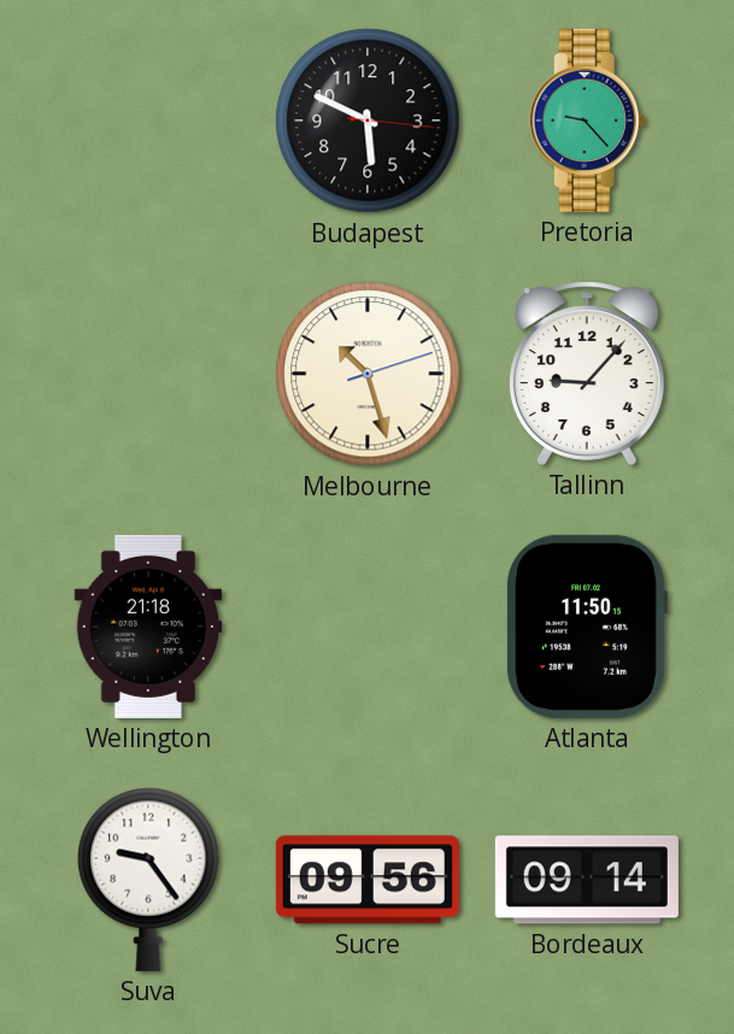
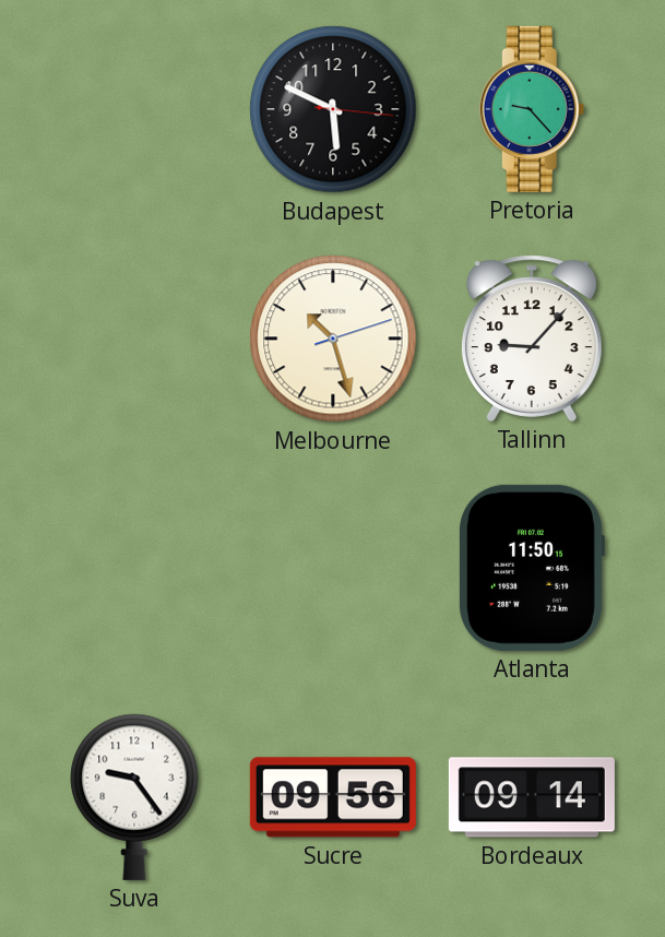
Wellington: 21:18 -> none
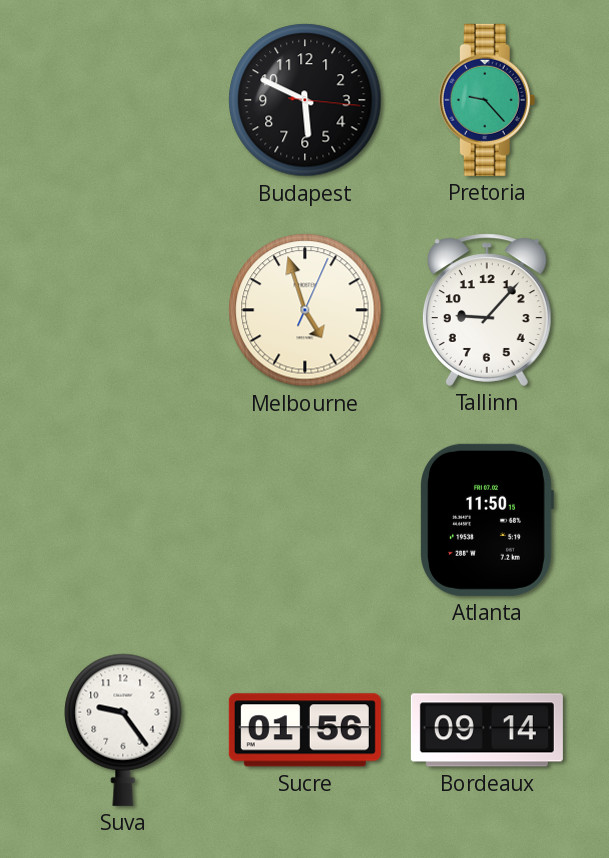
Melbourne: 10:27 -> 4:57
Sucre: 09:56 -> 01:56
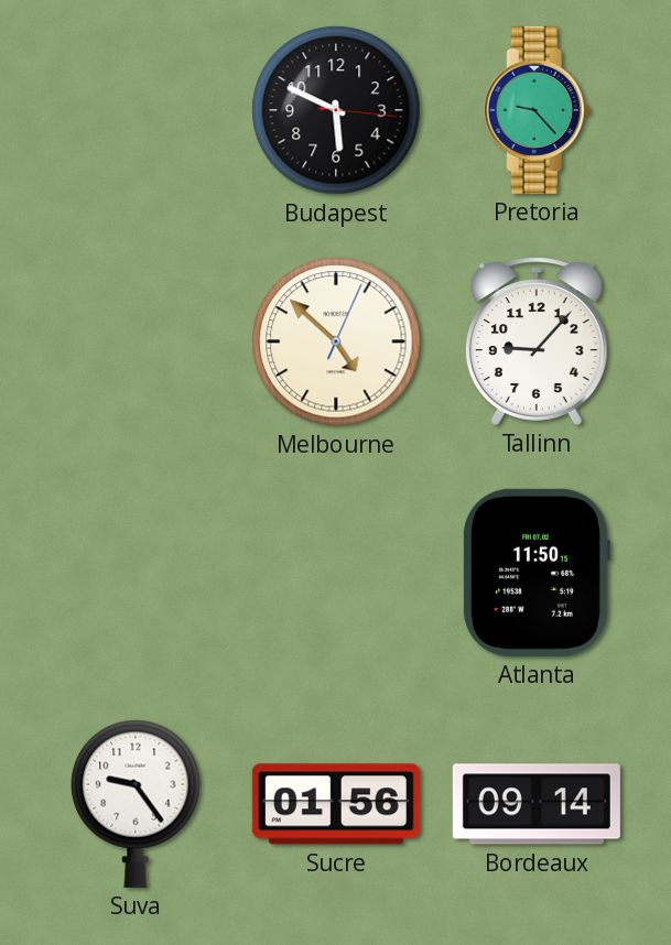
Melbourne: 4:57 -> 4:52
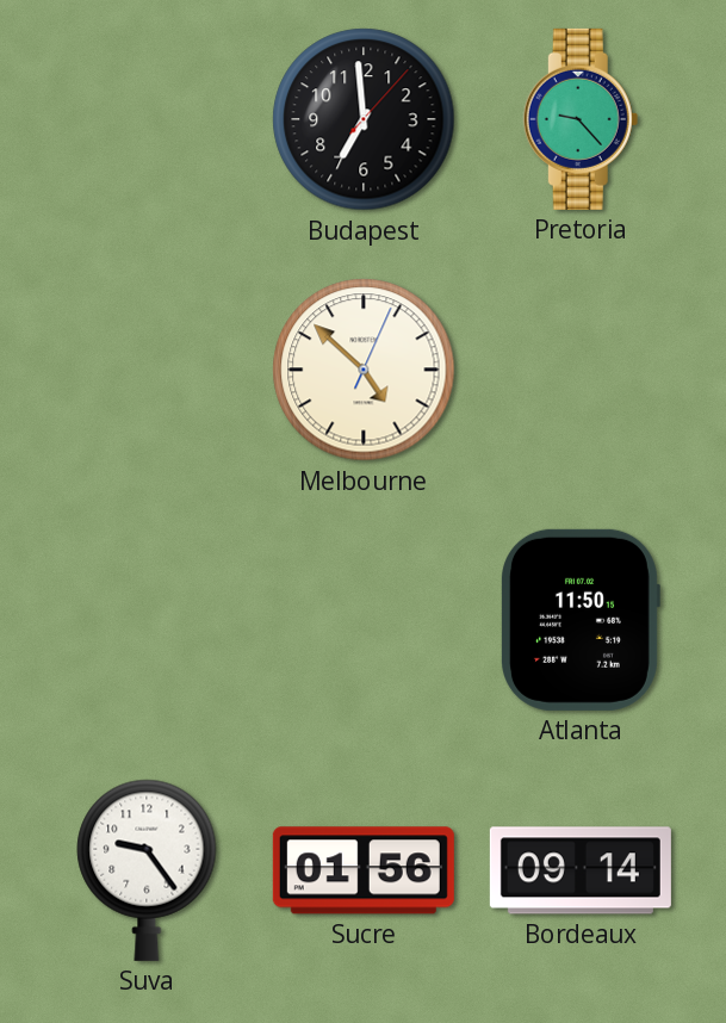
Budapest: 5:49 -> 6:59
Tallinn: 9:07 -> none
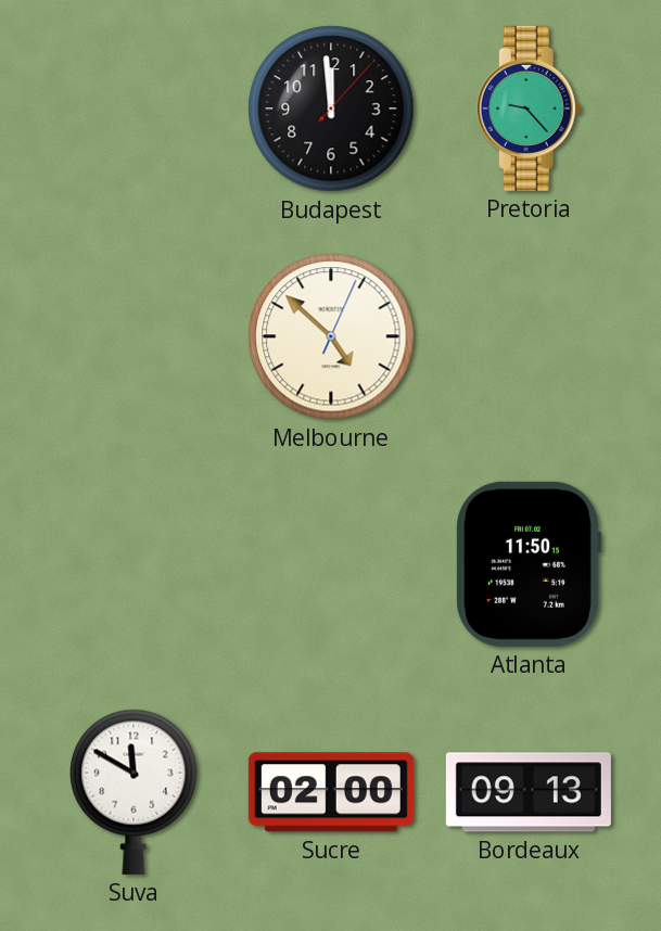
Budapest: 6:59 -> 11:59
Suva: 9:24 -> 11:50
Sucre: 01:56 -> 02:00
Bordeaux: 09:14 -> 09:13
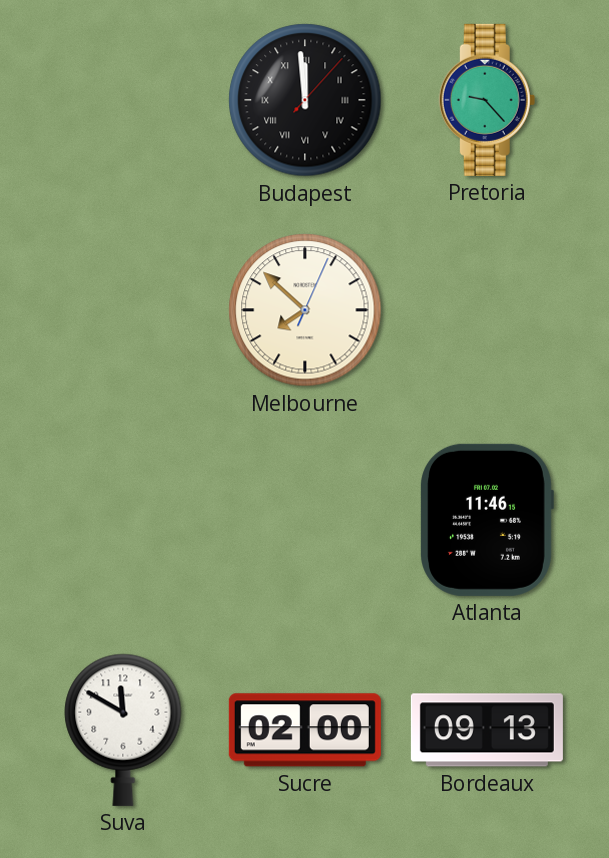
Budapest numerals: Arabic -> Roman
Melbourne: 4:52 -> 7:52
Atlanta: 11:50 -> 11:46
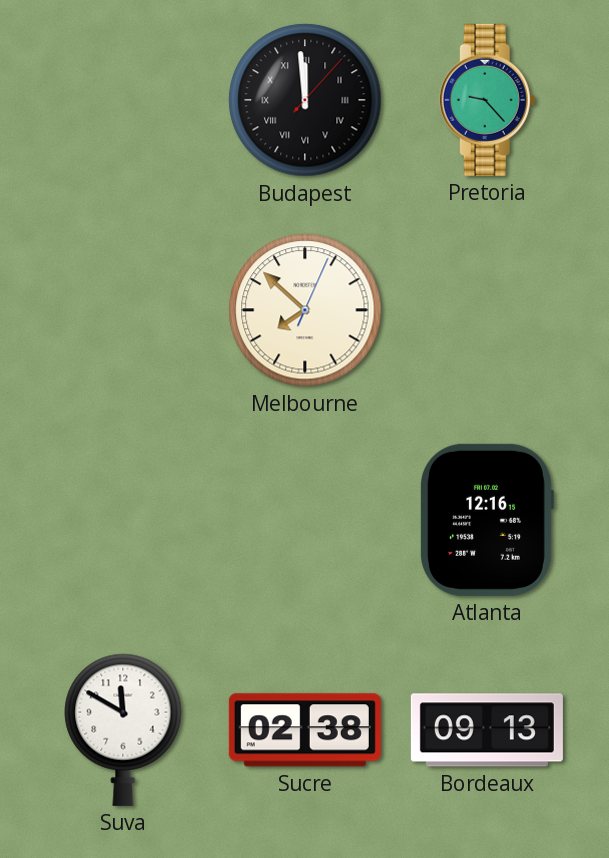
Atlanta: 11:46 -> 12:16
Sucre: 02:00 -> 02:38
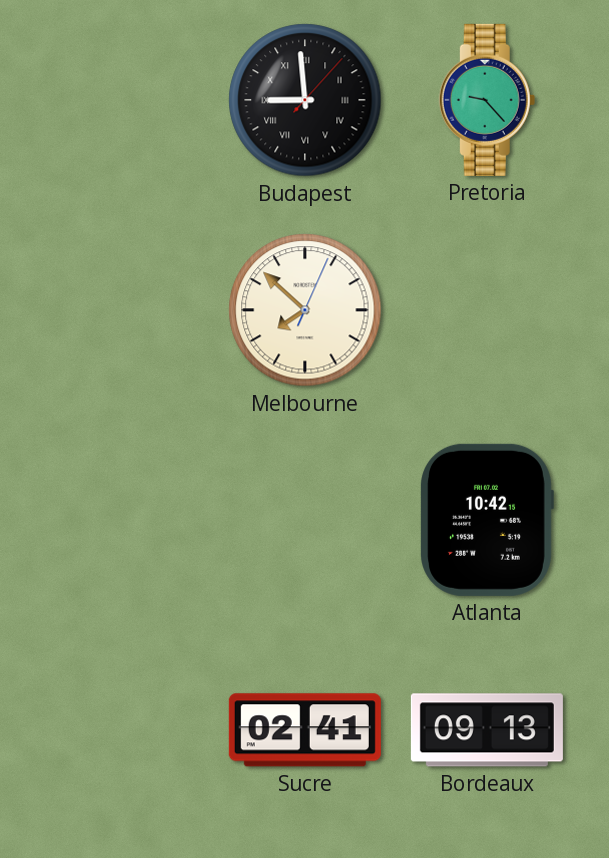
Budapest: 11:59 -> 8:59
Atlanta: 12:16 -> 10:42
Suva: 11:50 -> none
Sucre: 02:38 -> 02:41
